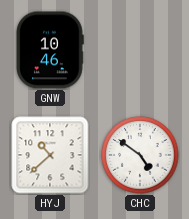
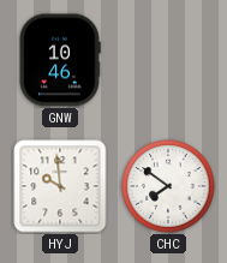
HYJ: 10:38 -> 9:59
CHC: 4:51 -> 7:51
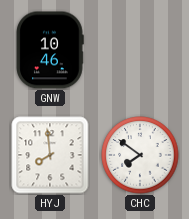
HYJ: 9:59 -> 7:59
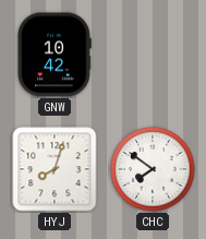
GNW: 10:46 -> 10:42
HYJ: 7:59 -> 8:03
